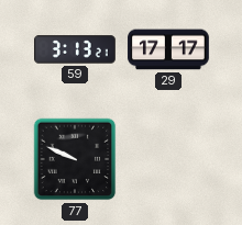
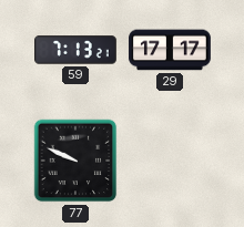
59: 3:13 -> 7:13
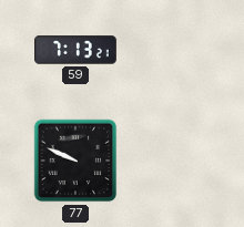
29: 17:17 -> none
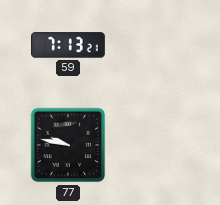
77: 9:49 -> 9:47
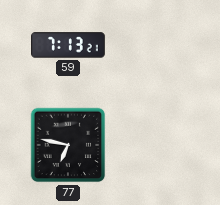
77: 9:47 -> 6:47
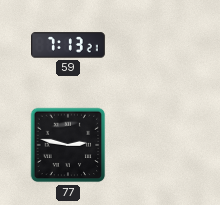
77: 6:47 -> 2:47
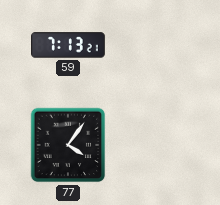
77: 2:47 -> 4:06
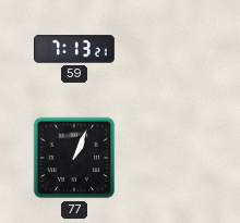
77: 4:06 -> 1:04
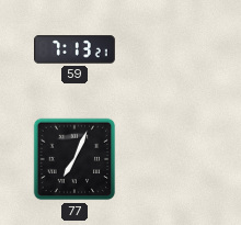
77: 1:04 -> 7:04
